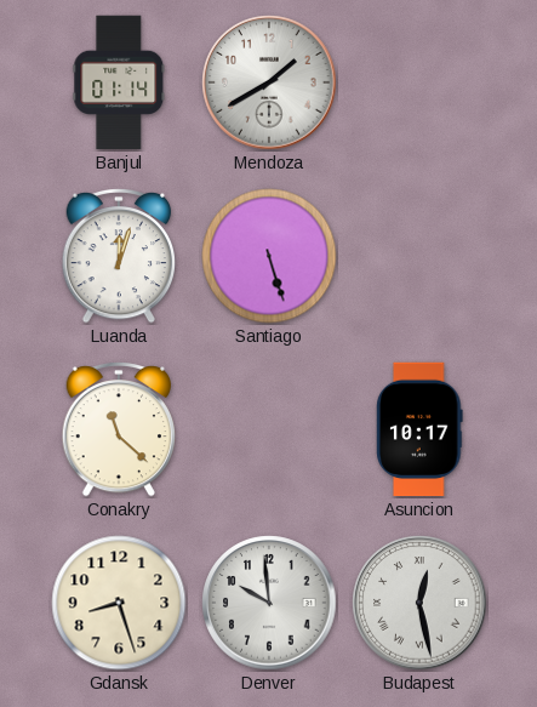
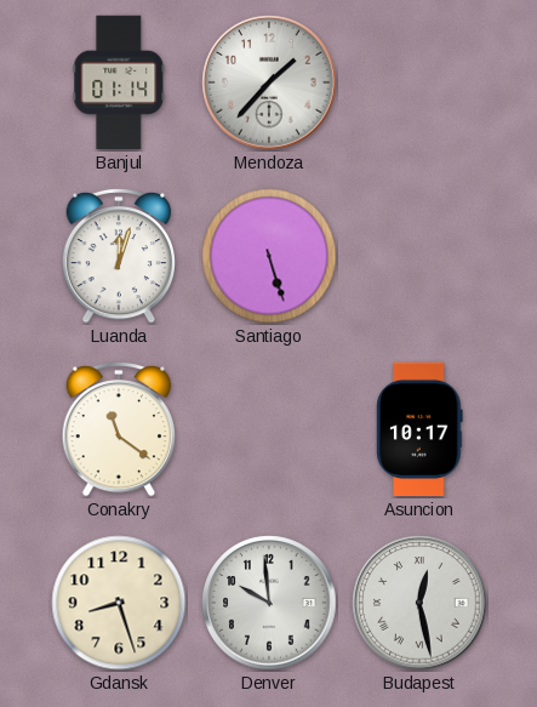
Mendoza: 1:40 -> 1:37
Conakry: 11:22 -> 11:21
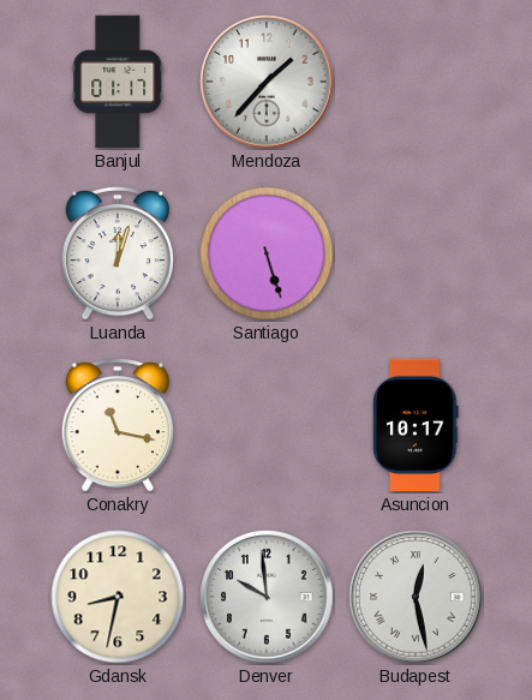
Banjul: 01:14 -> 01:17
Conakry: 11:21 -> 11:17
Gdansk: 8:27 -> 8:32
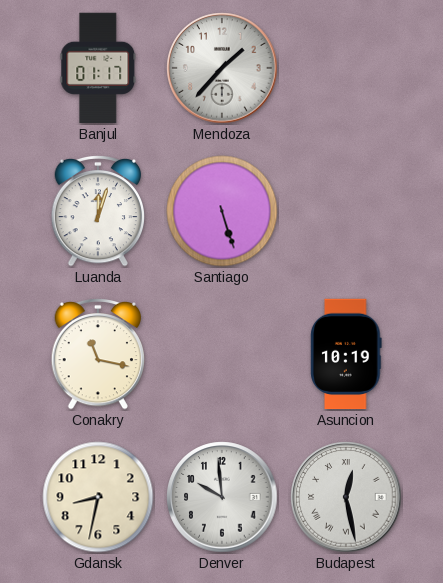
Asuncion: 10:17 -> 10:19
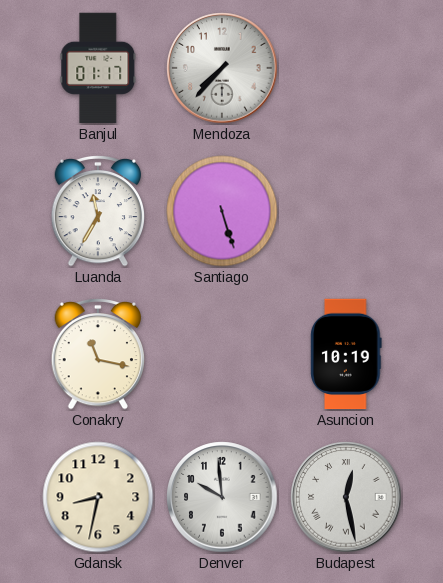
Mendoza: 1:37 -> 7:37
Luanda: 12:03 -> 11:35
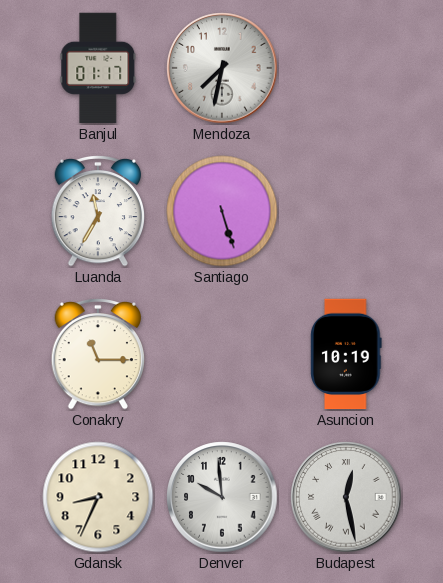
Mendoza: 7:37 -> 7:32
Conakry: 11:17 -> 11:15
Gdansk: 8:32 -> 8:34
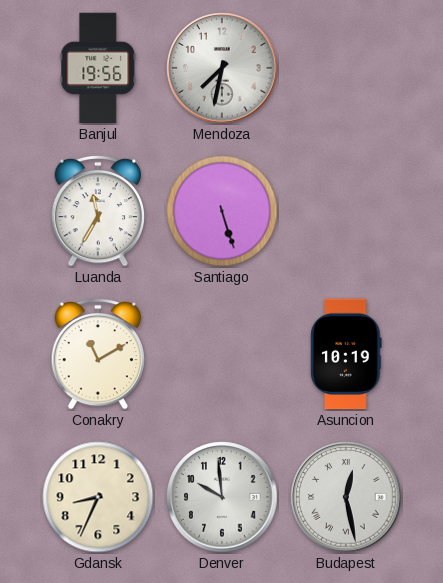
Banjul: 01:17 -> 19:56
Conakry: 11:15 -> 11:10
